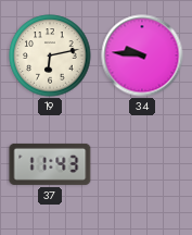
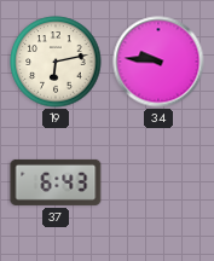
37: 11:43 -> 6:43
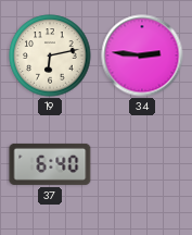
34: 9:46 -> 2:46
37: 6:43 -> 6:40
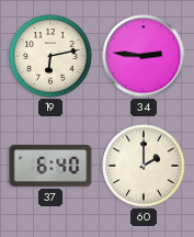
60: none -> 2:00
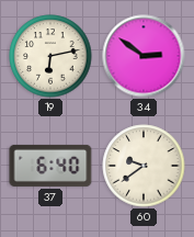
34: 2:46 -> 2:51
60: 2:00 -> 9:39
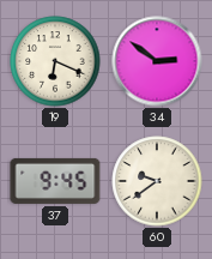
19: 6:13 -> 6:19
37: 6:40 -> 9:45
